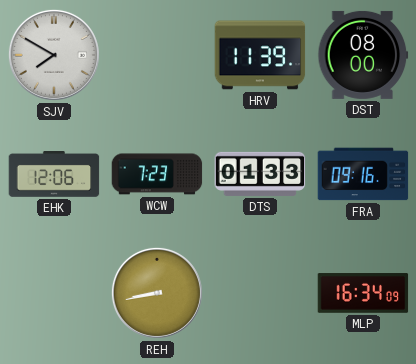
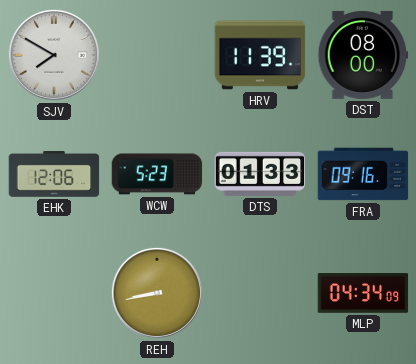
WCW: 7:23 -> 5:23
MLP: 16:34 -> 04:34
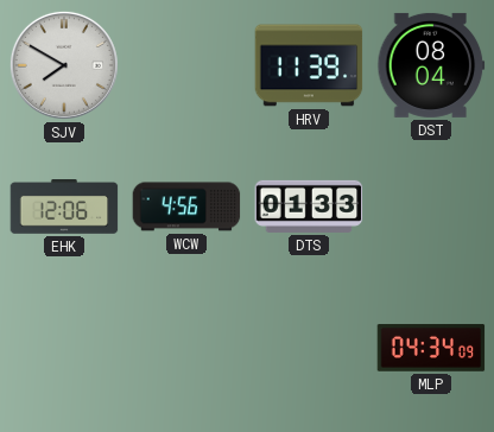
DST: 08:00 -> 08:04
WCW: 5:23 -> 4:56
FRA: 09:16 -> none
REH: 8:43 -> none
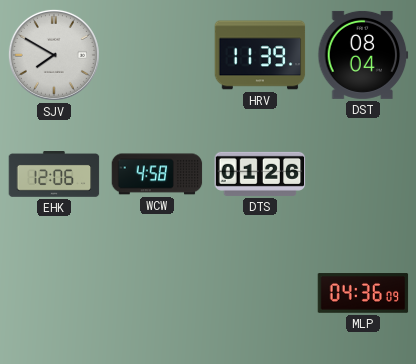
WCW: 4:56 -> 4:58
DTS: 01:33 -> 01:26
MLP: 04:34 -> 04:36
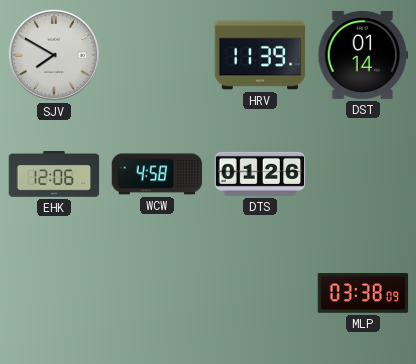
DST: 08:04 -> 01:14
MLP: 04:36 -> 03:38
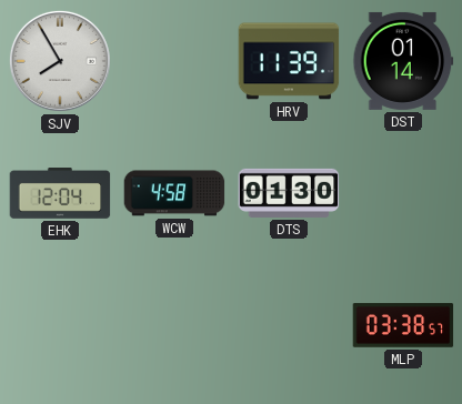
SJV: 7:50 -> 7:55
EHK: 12:06 -> 12:04
DTS: 01:26 -> 01:30
MLP: 03:38:09 -> 03:38:57
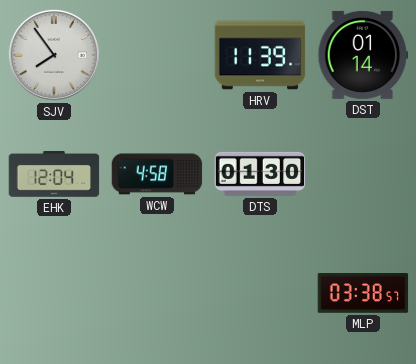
SJV: 7:55 -> 7:54
